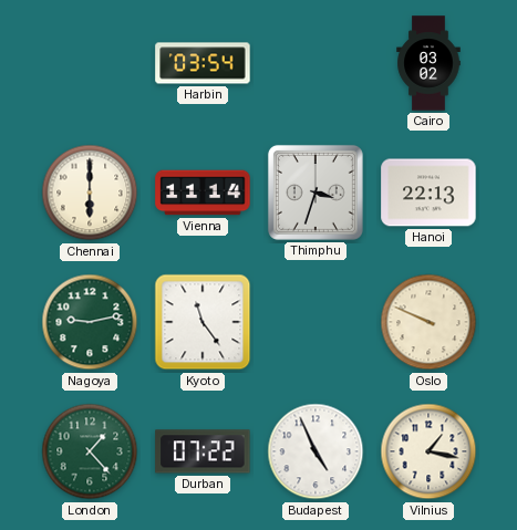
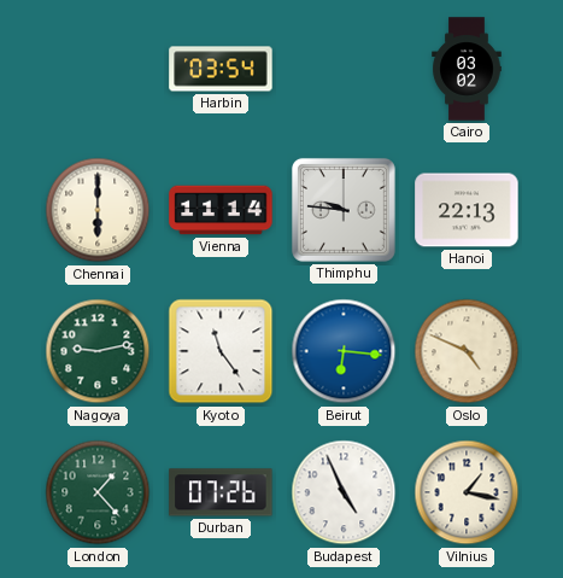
Thimphu: 3:33 -> 9:46
Beirut: none -> 6:16
Oslo: 9:49 -> 4:49
Durban: 07:22 -> 07:26
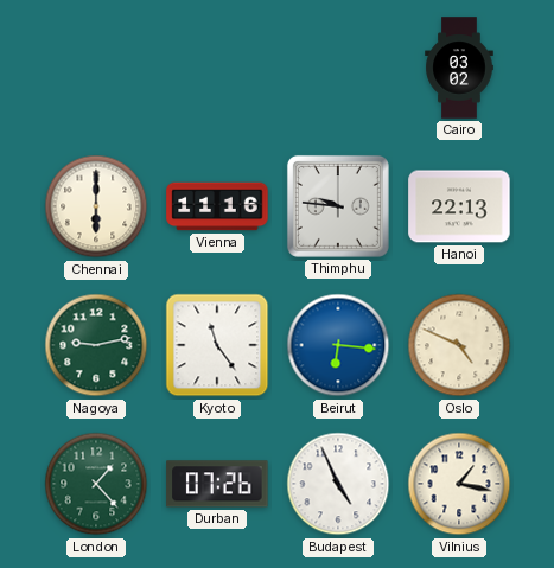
Harbin: 03:54 -> none
Vienna: 11:14 -> 11:16
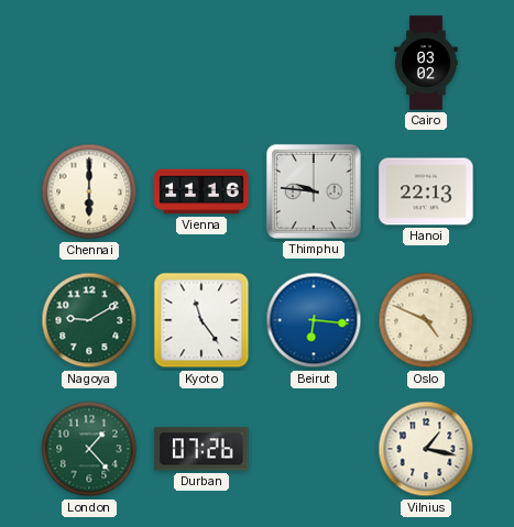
Nagoya: 9:13 -> 9:10
Budapest: 4:56 -> none
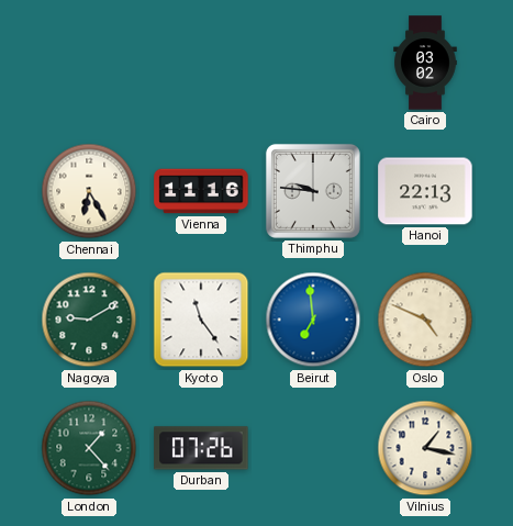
Chennai: 6:00 -> 6:25
Beirut: 6:16 -> 6:59
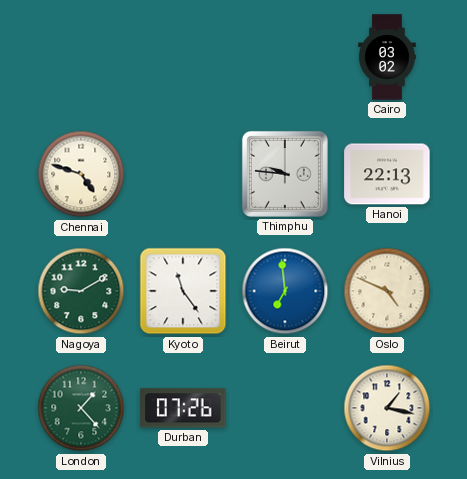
Chennai: 6:25 -> 4:48
Vienna: 11:16 -> none
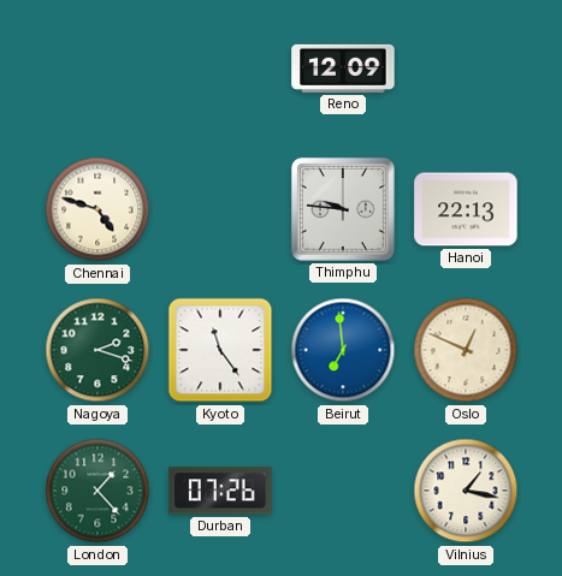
Reno: none -> 12:09
Cairo: 03:02 -> none
Nagoya: 9:10 -> 2:18
Oslo: 4:49 -> 12:49
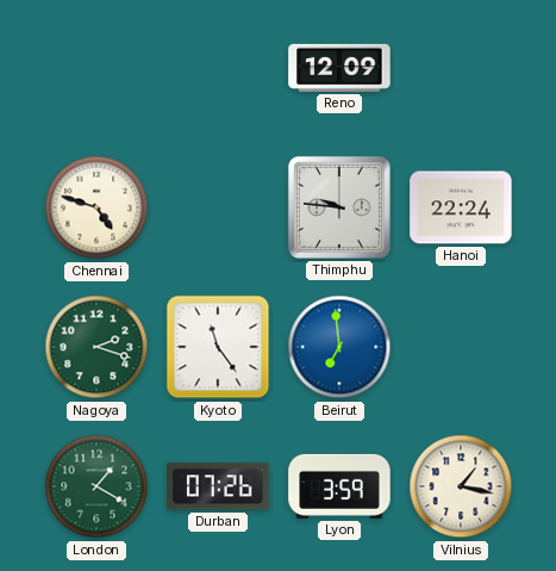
Hanoi: 22:13 -> 22:24
Oslo: 12:49 -> none
London: 1:23 -> 1:20
Lyon: none -> 3:59
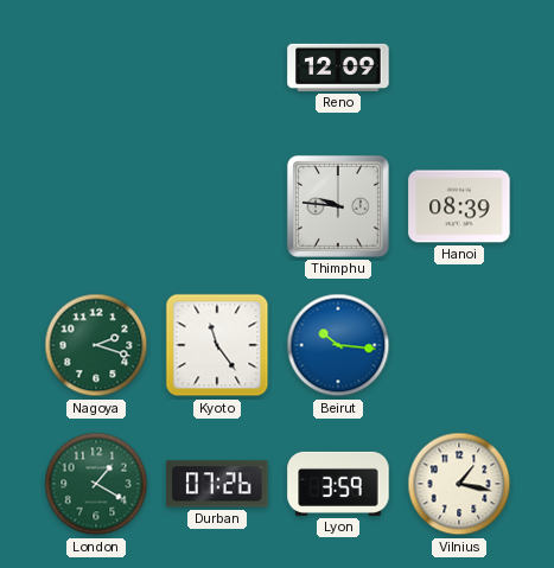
Chennai: 4:48 -> none
Hanoi: 22:24 -> 08:39
Beirut: 6:59 -> 10:16
